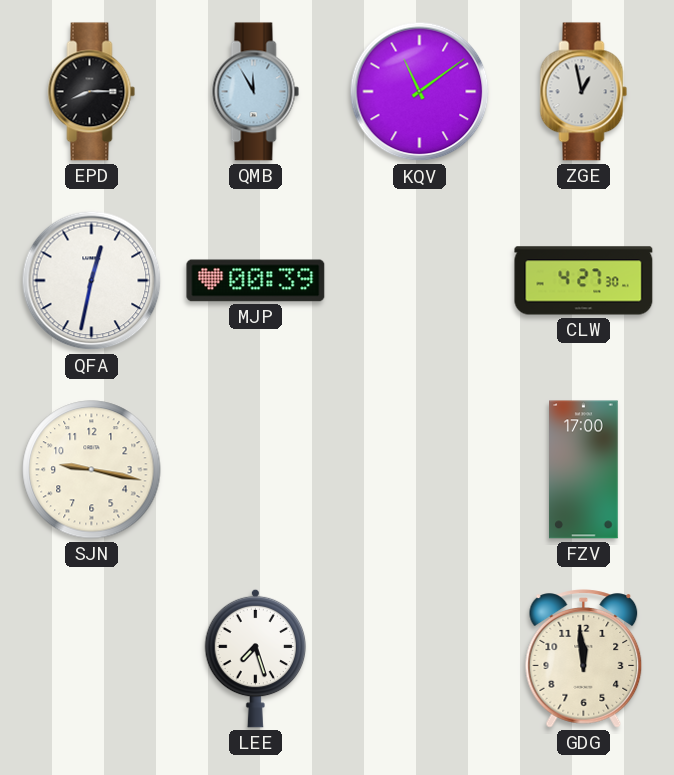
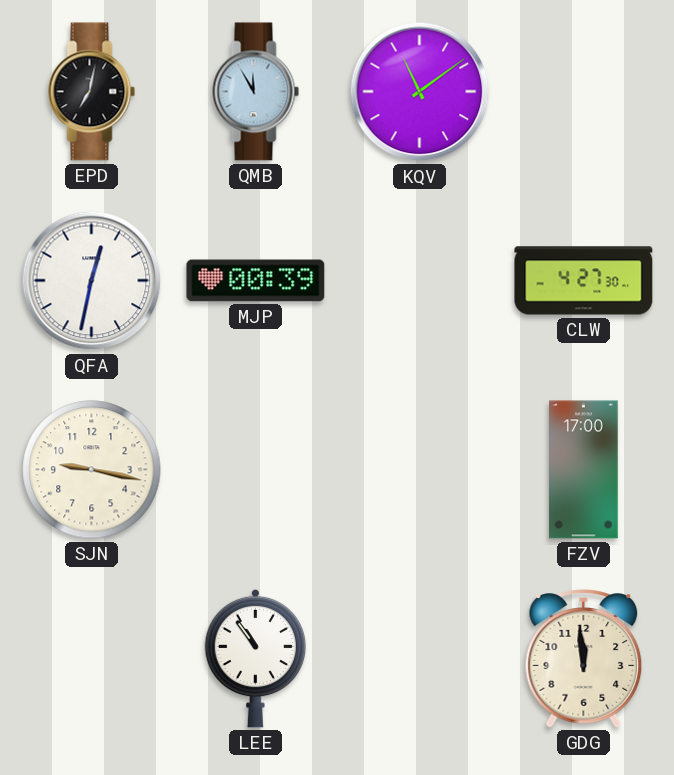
EPD: 8:15 -> 7:02
ZGE: 12:58 -> none
LEE: 7:27 -> 10:54
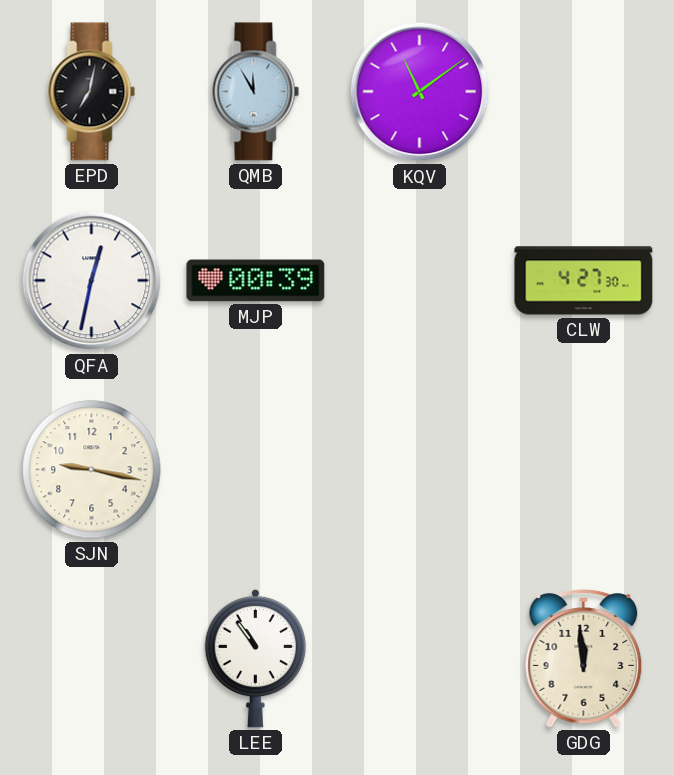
FZV: 17:00 -> none
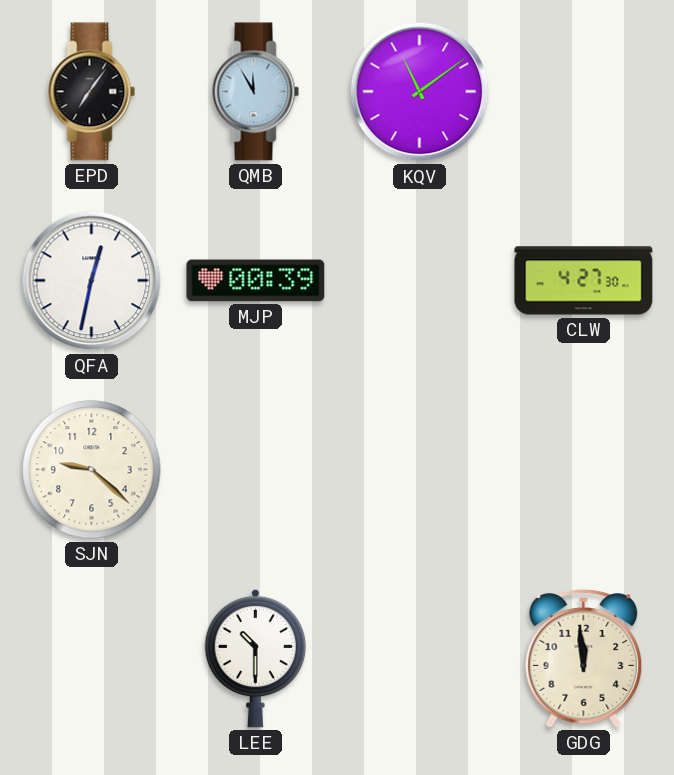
EPD: 7:02 -> 7:06
SJN: 9:17 -> 9:22
LEE: 10:54 -> 10:30
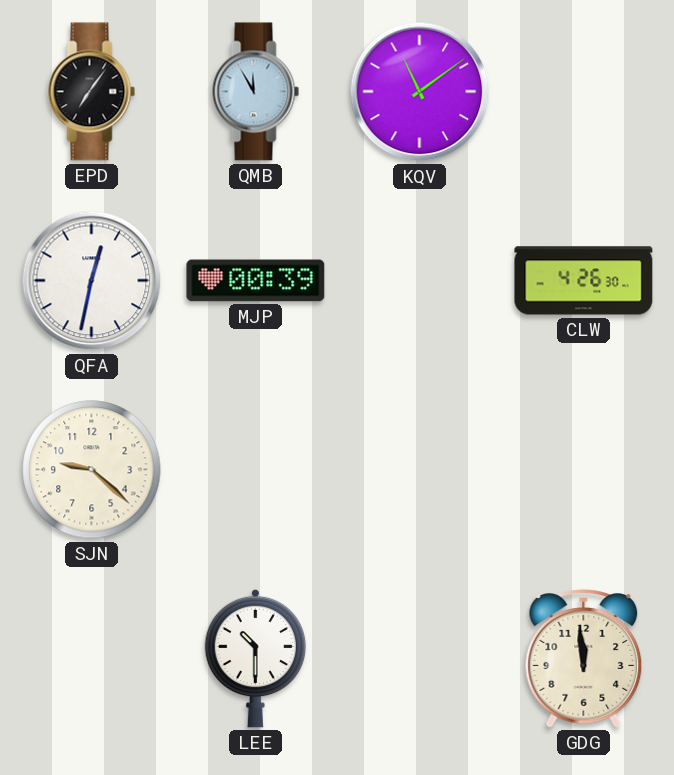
CLW: 4:27 -> 4:26
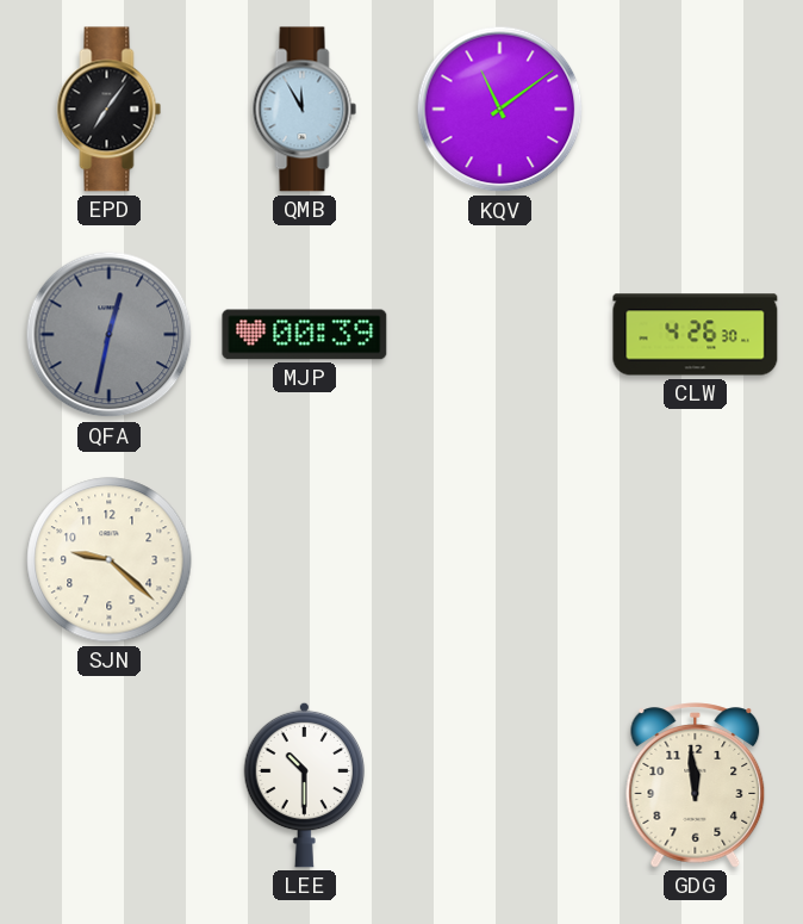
QFA dial: white -> grey
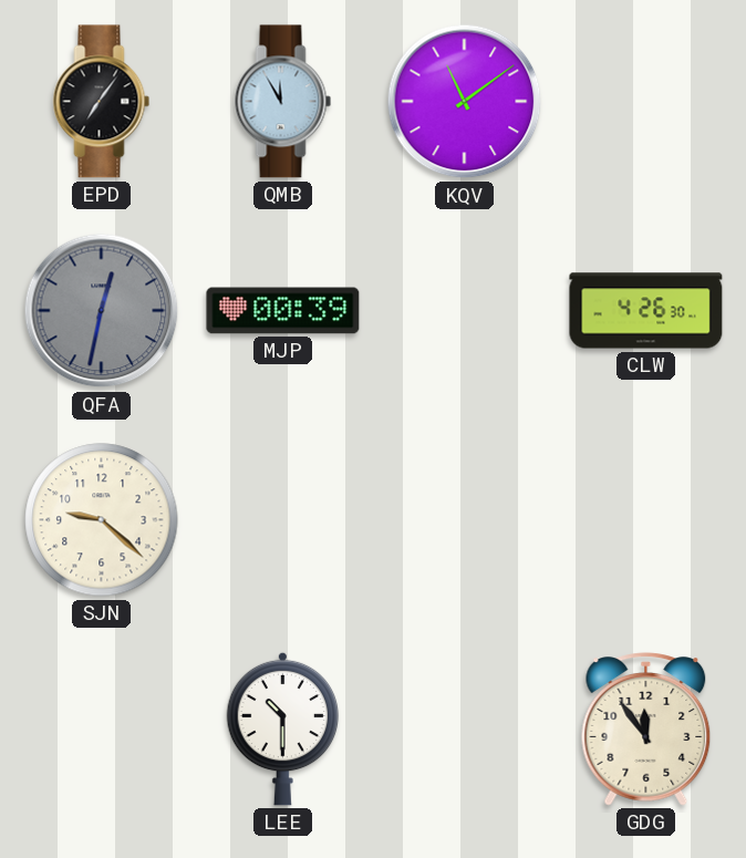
GDG: 11:59 -> 11:54
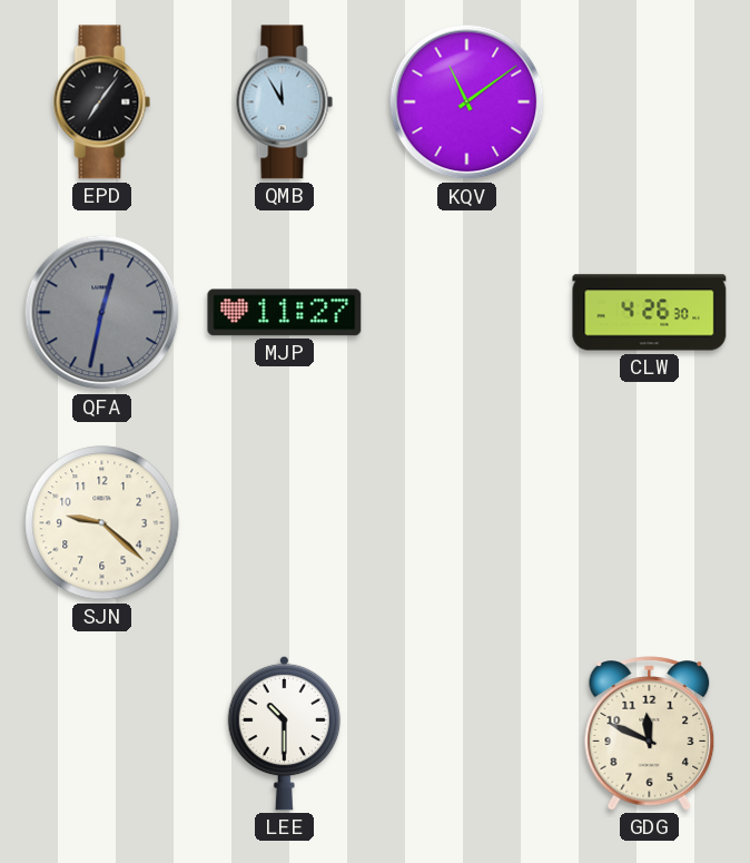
MJP: 00:39 -> 11:27
GDG: 11:54 -> 11:49
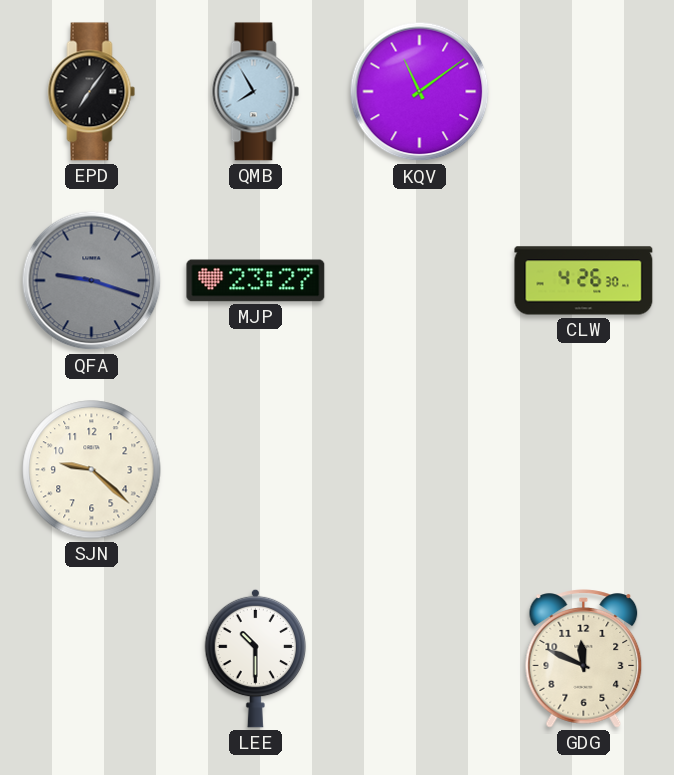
QMB: 11:55 -> 7:55
QFA: 12:32 -> 9:18
MJP: 11:27 -> 23:27
